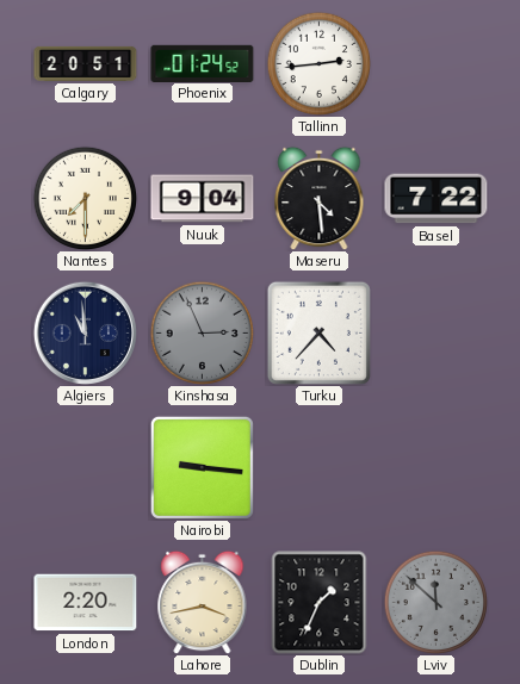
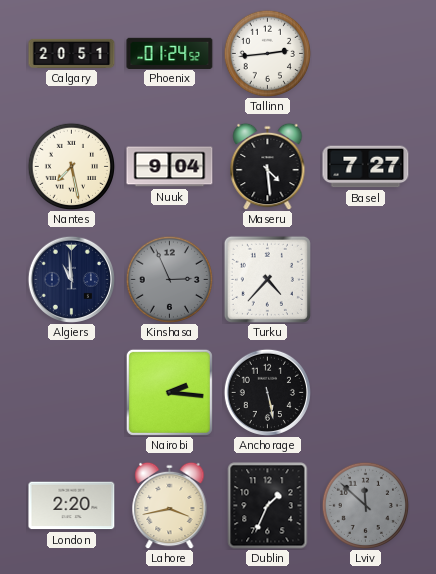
Nantes: 7:30 -> 7:28
Basel: 7:22 -> 7:27
Nairobi: 9:16 -> 2:16
Anchorage: none -> 5:28
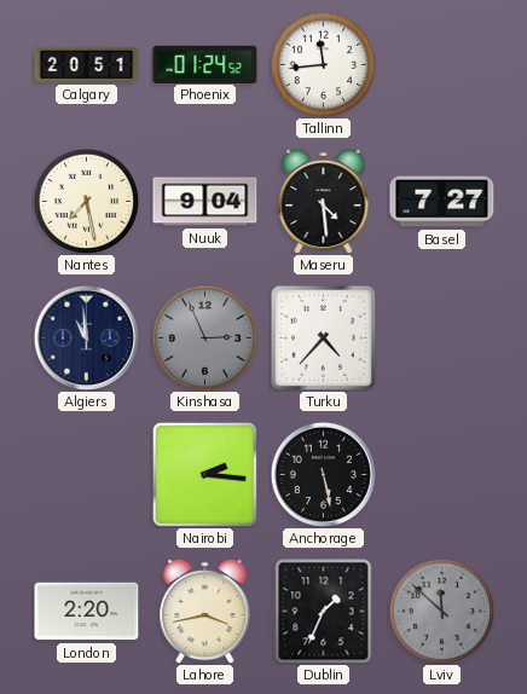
Tallinn: 2:44 -> 11:44
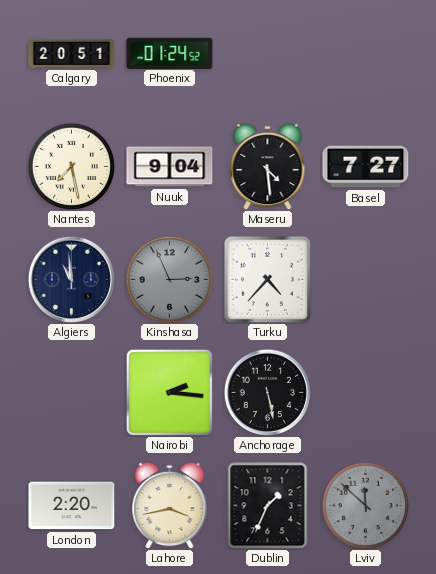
Tallinn: 11:44 -> none
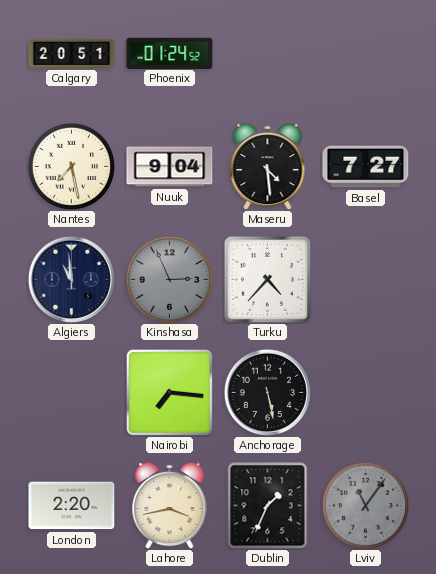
Nairobi: 2:16 -> 7:16
Lviv: 11:52 -> 11:06
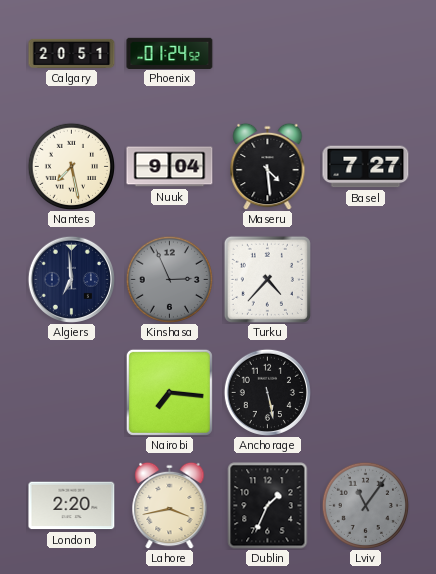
Algiers: 10:59 -> 6:59
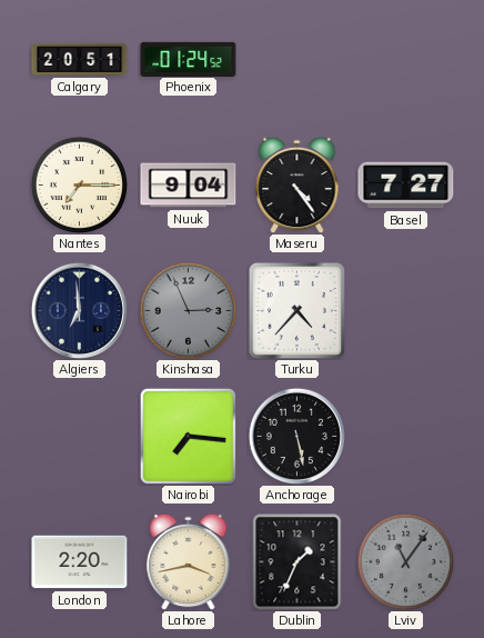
Nantes: 7:28 -> 7:15
Maseru: 4:29 -> 4:24
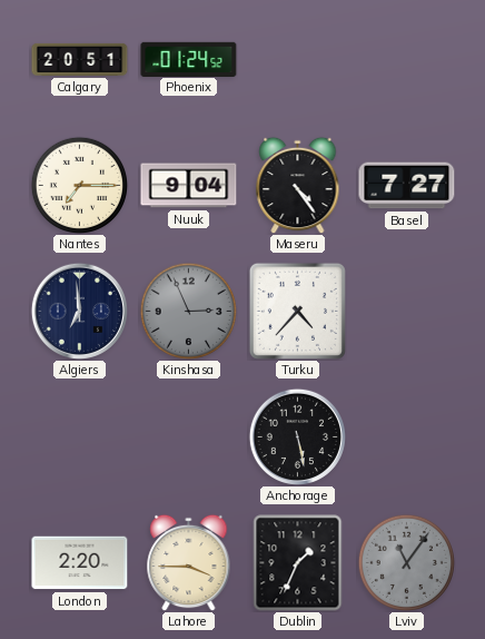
Nairobi: 7:16 -> none
Lahore: 3:43 -> 3:45
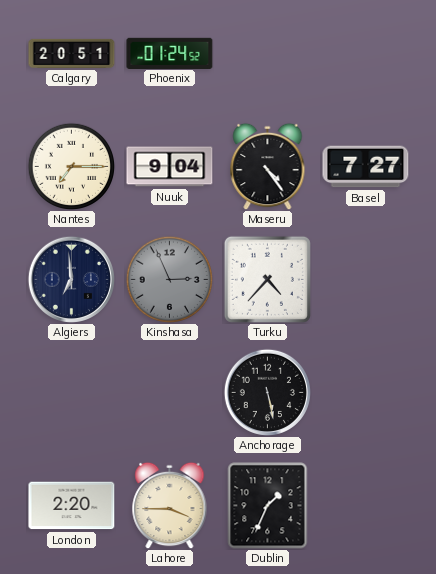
Lviv: 11:06 -> none
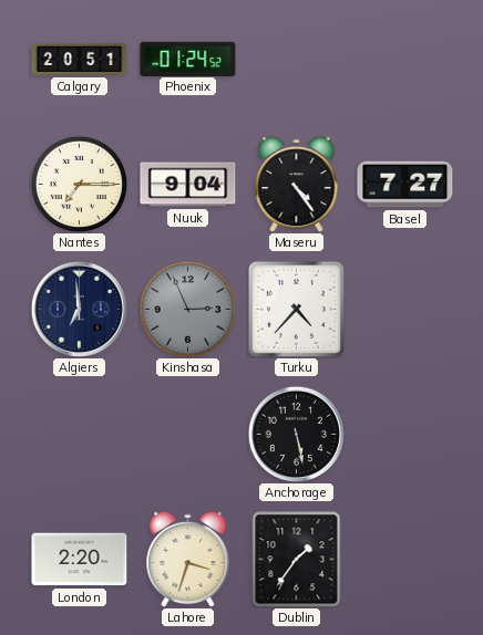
Lahore: 3:45 -> 3:33
Dublin: 1:34 -> 1:36
